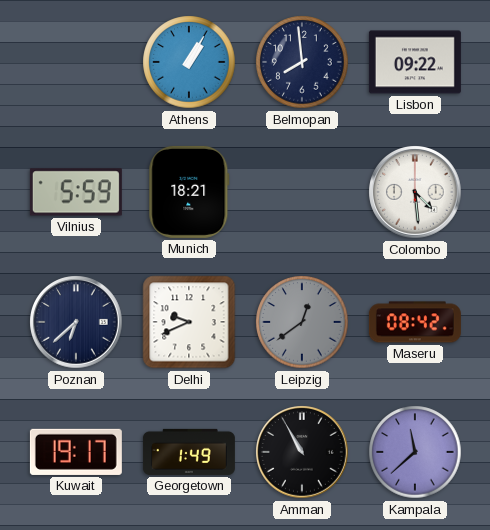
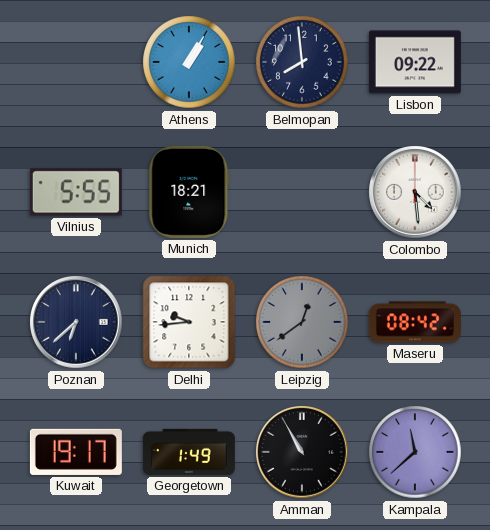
Vilnius: 5:59 -> 5:55
Delhi: 9:41 -> 9:44
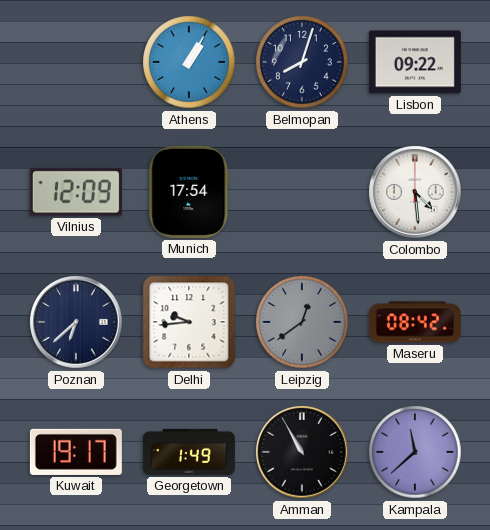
Belmopan: 7:59 -> 8:03
Vilnius: 5:55 -> 12:09
Munich: 18:21 -> 17:54
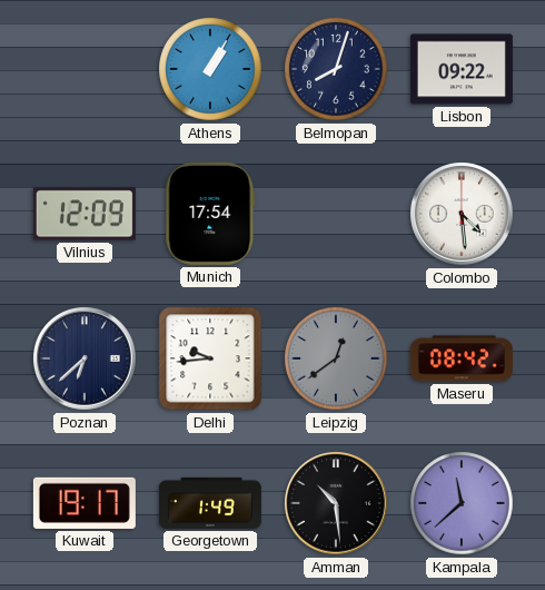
Amman: 10:55 -> 10:29
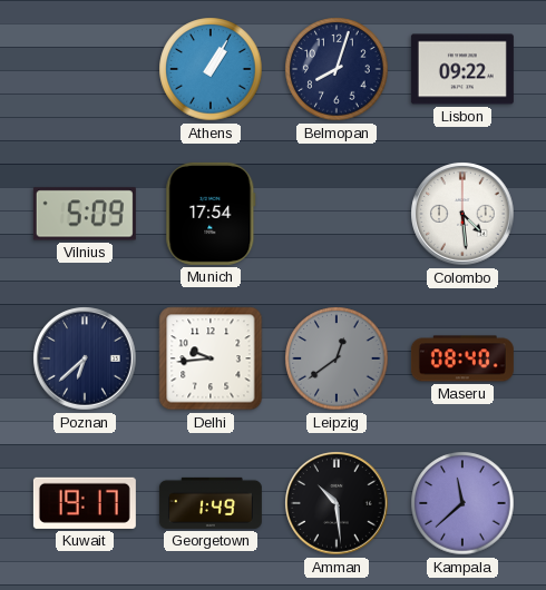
Vilnius: 12:09 -> 5:09
Maseru: 08:42 -> 08:40
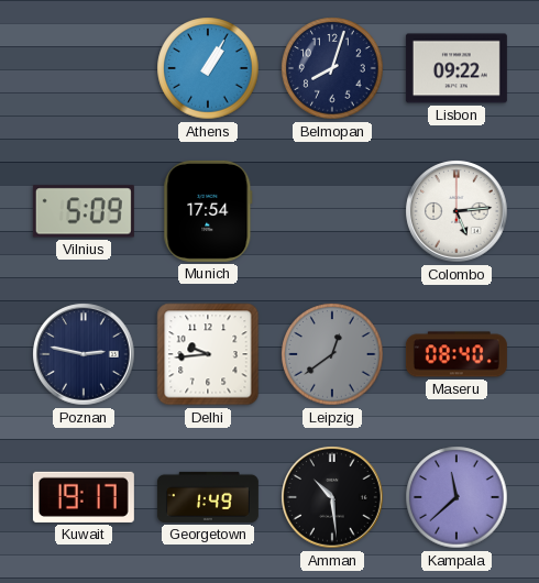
Colombo: 4:29 -> 5:14
Poznan: 6:38 -> 2:47
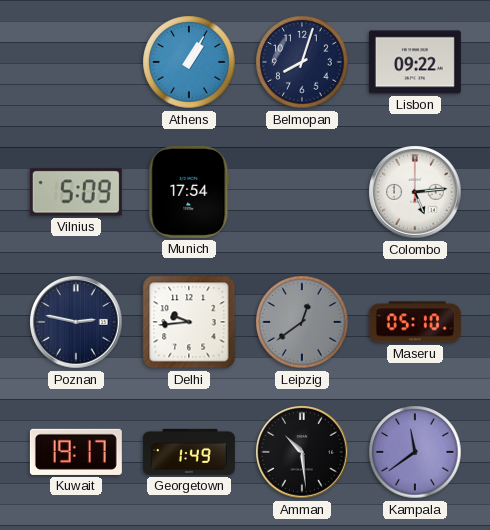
Maseru: 08:40 -> 05:10
Kampala: 11:38 -> 11:39
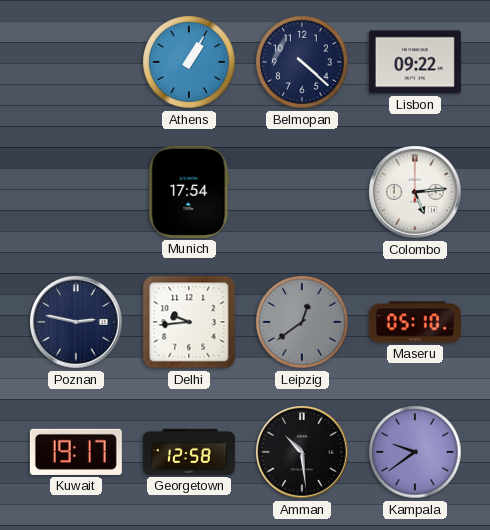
Belmopan: 8:03 -> 4:22
Vilnius: 5:09 -> none
Georgetown: 1:49 -> 12:58
Kampala: 11:39 -> 9:39
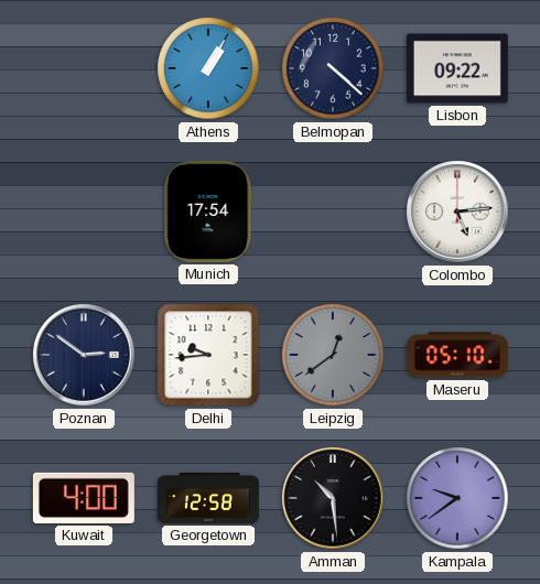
Poznan: 2:47 -> 2:51
Kuwait: 19:17 -> 4:00
